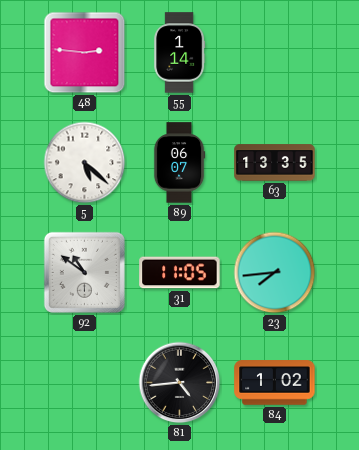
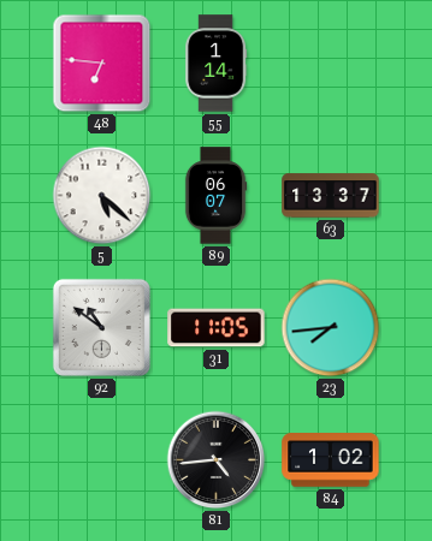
48: 2:46 -> 6:46
63: 13:35 -> 13:37
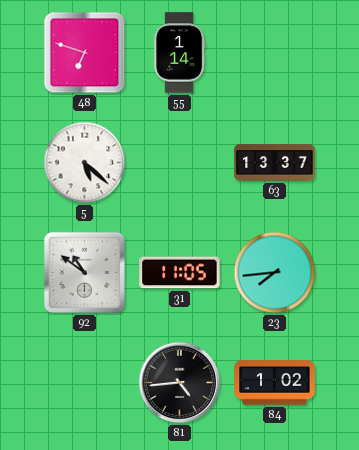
48: 6:46 -> 6:48
89: 06:07 -> none
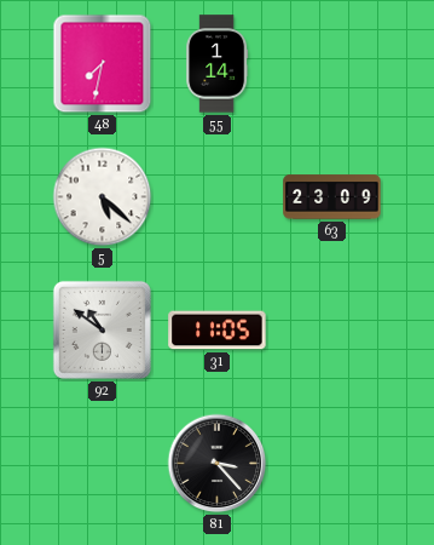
48: 6:48 -> 7:32
63: 13:37 -> 23:09
23: 7:44 -> none
81: 4:44 -> 3:23
84: 1:02 -> none
